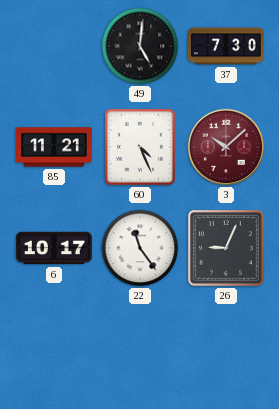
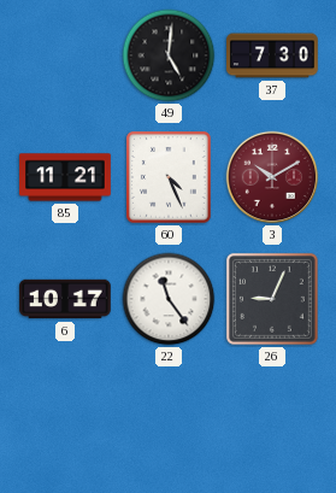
3: 10:08 -> 10:10
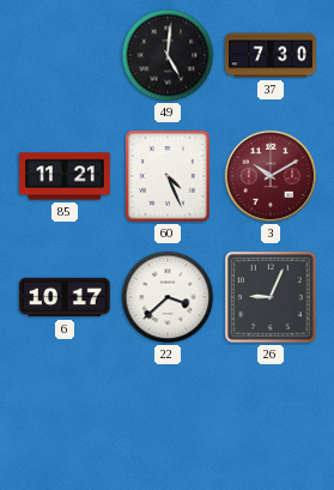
22: 11:24 -> 3:38
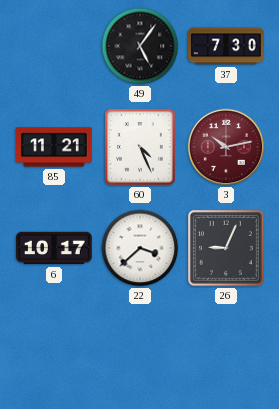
49: 5:01 -> 5:06
3: 10:10 -> 10:13
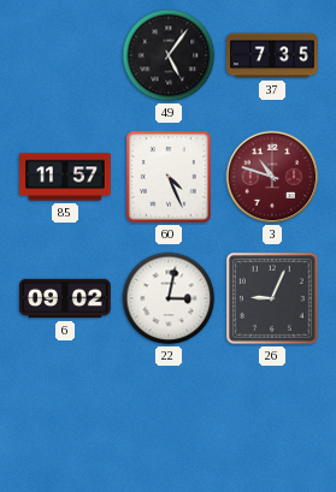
37: 7:30 -> 7:35
85: 11:21 -> 11:57
3: 10:13 -> 10:48
6: 10:17 -> 09:02
22: 3:38 -> 3:02
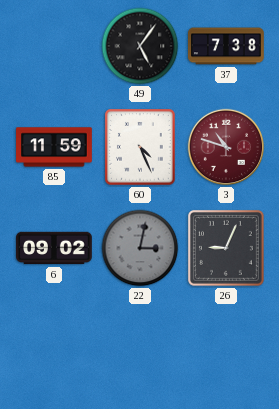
37: 7:35 -> 7:38
85: 11:57 -> 11:59
22 dial: white -> grey
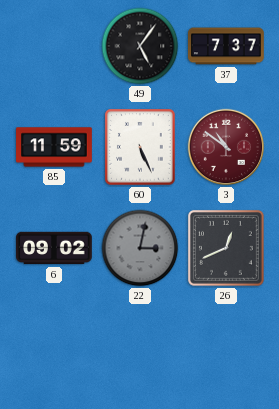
37: 7:38 -> 7:37
60: 4:26 -> 5:26
3: 10:48 -> 10:51
26: 9:04 -> 12:41
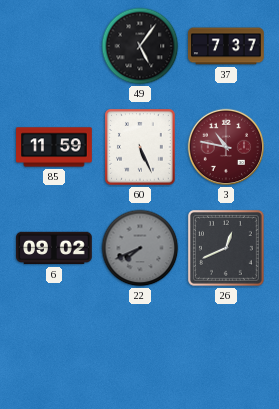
3: 10:51 -> 10:47
22: 3:02 -> 7:41
